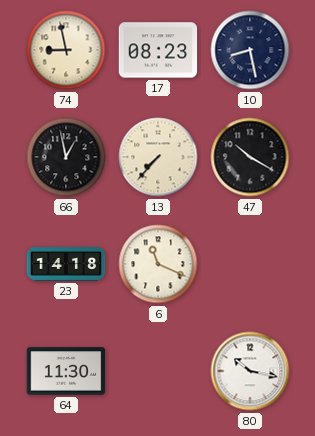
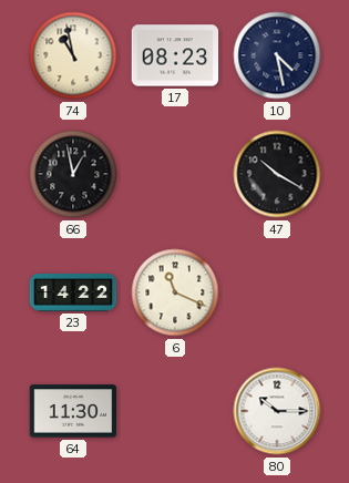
74: 8:58 -> 10:58
10: 8:28 -> 4:28
13: 7:37 -> none
23: 14:18 -> 14:22
80: 10:17 -> 10:15
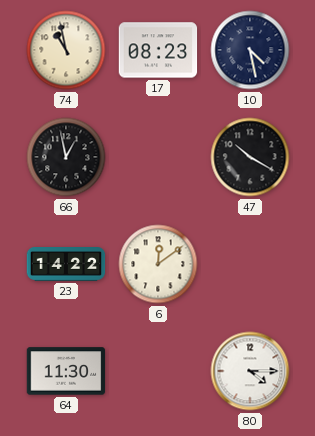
6: 11:19 -> 12:09
80: 10:15 -> 4:15
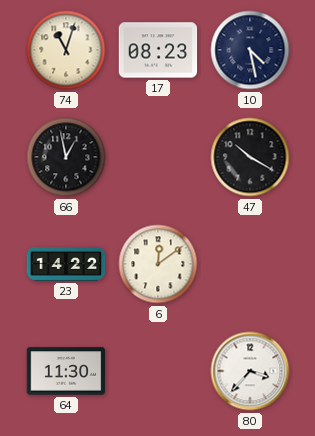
74: 10:58 -> 11:03
80: 4:15 -> 3:37
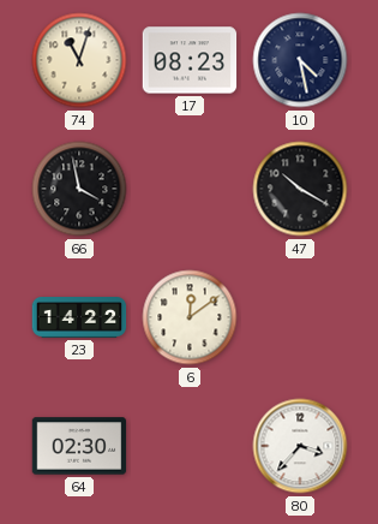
66: 12:58 -> 3:58
64: 11:30 -> 02:30
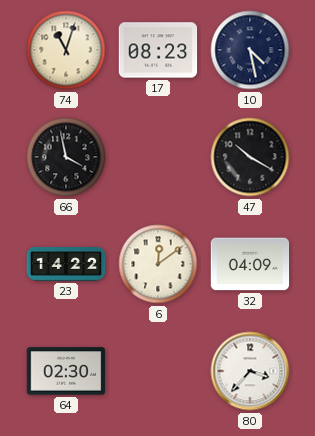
32: none -> 04:09
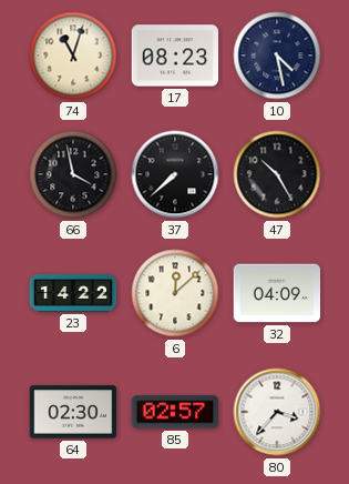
37: none -> 7:38
47: 10:20 -> 10:25
6: 12:09 -> 12:08
85: none -> 02:57
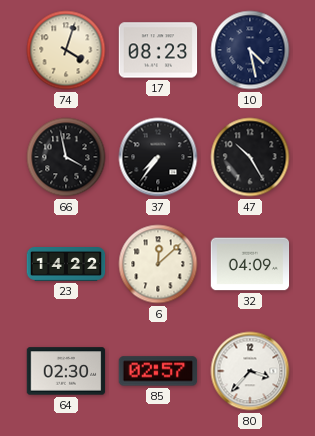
74: 11:03 -> 4:03
37: 7:38 -> 7:36
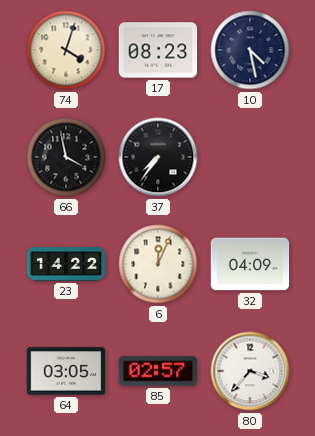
47: 10:25 -> none
6: 12:08 -> 12:04
64: 02:30 -> 03:05
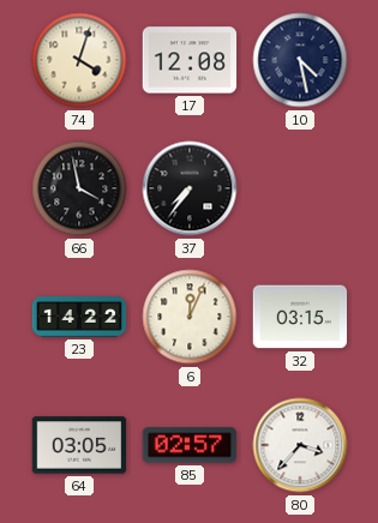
17: 08:23 -> 12:08
32: 04:09 -> 03:15
